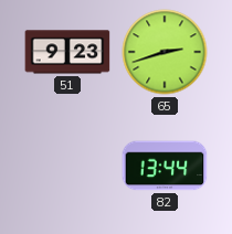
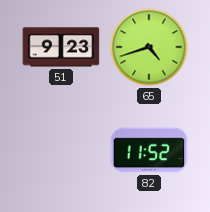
65: 2:42 -> 4:42
82: 13:44 -> 11:52
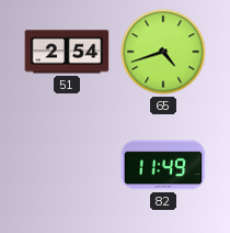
51: 9:23 -> 2:54
82: 11:52 -> 11:49
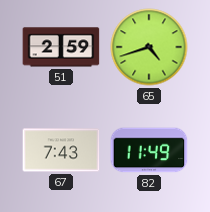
51: 2:54 -> 2:59
67: none -> 7:43
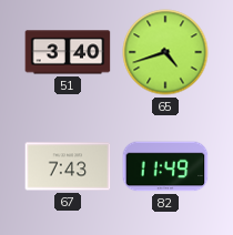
51: 2:59 -> 3:40
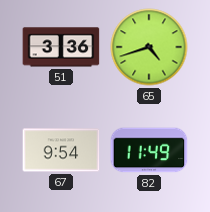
51: 3:40 -> 3:36
67: 7:43 -> 9:54
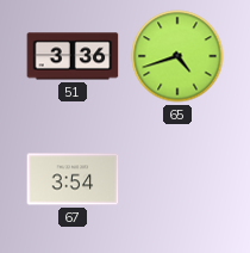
67: 9:54 -> 3:54
82: 11:49 -> none
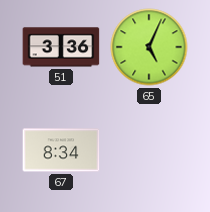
65: 4:42 -> 5:04
67: 3:54 -> 8:34
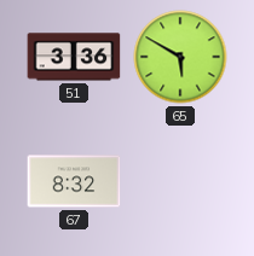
65: 5:04 -> 5:50
67: 8:34 -> 8:32
